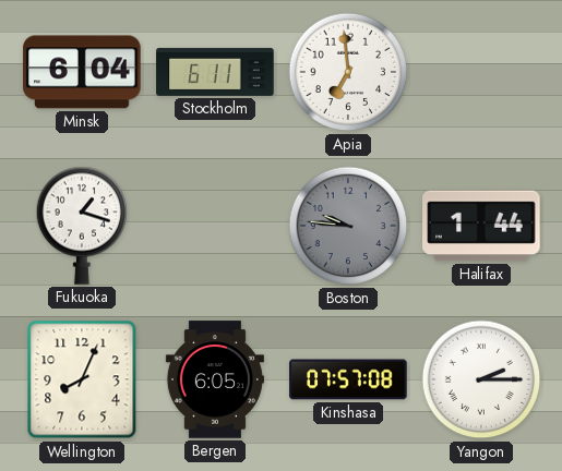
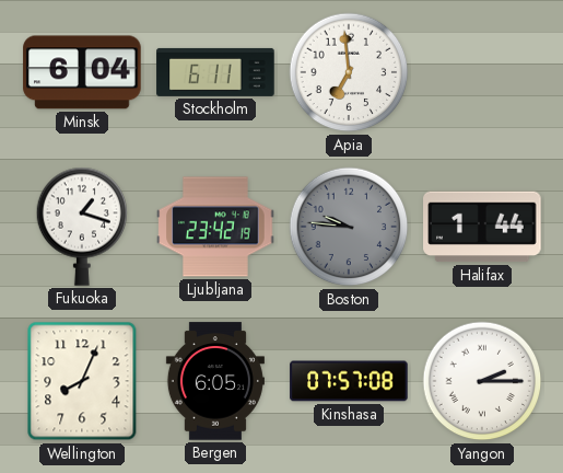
Ljubljana: none -> 23:42
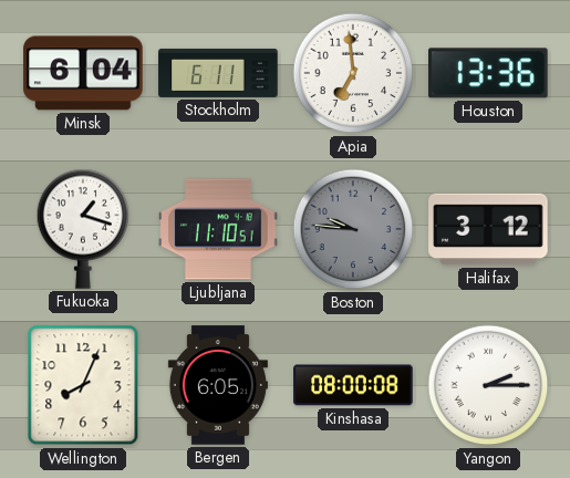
Houston: none -> 13:36
Ljubljana: 23:42 -> 11:10
Halifax: 1:44 -> 3:12
Kinshasa: 07:57 -> 08:00
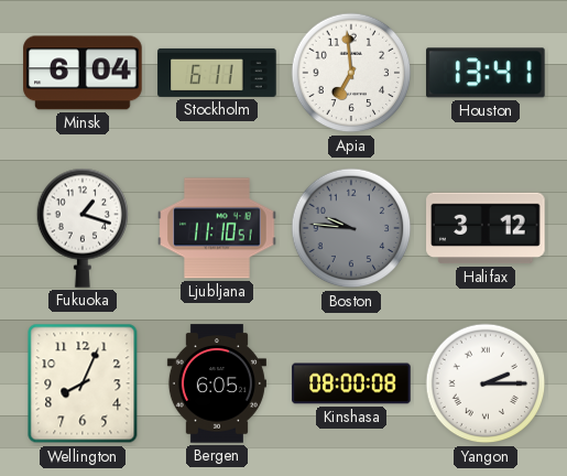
Houston: 13:36 -> 13:41
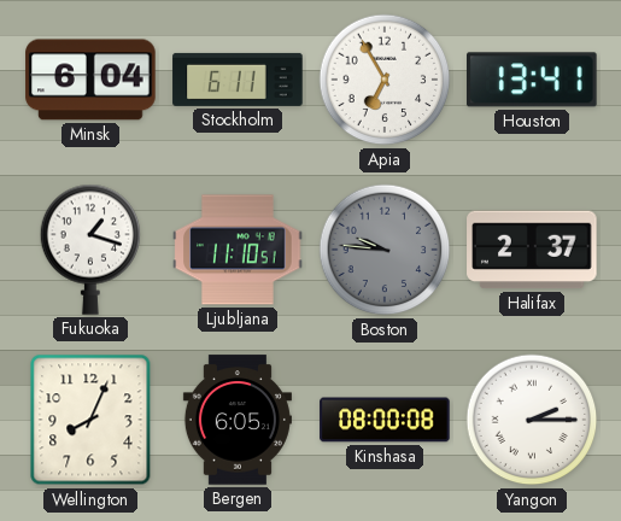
Apia: 6:59 -> 6:55
Halifax: 3:12 -> 2:37
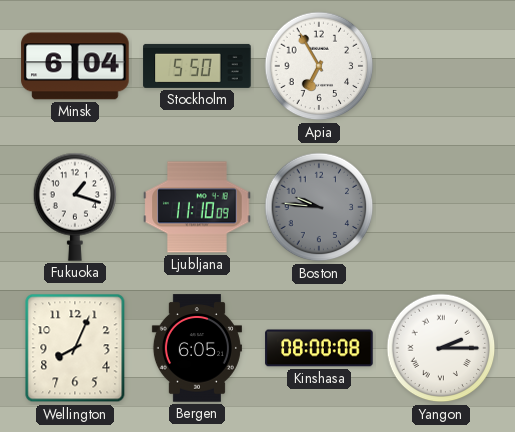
Stockholm: 6:11 -> 5:50
Houston: 13:41 -> none
Ljubljana: 11:10:51 -> 11:10:09
Halifax: 2:37 -> none
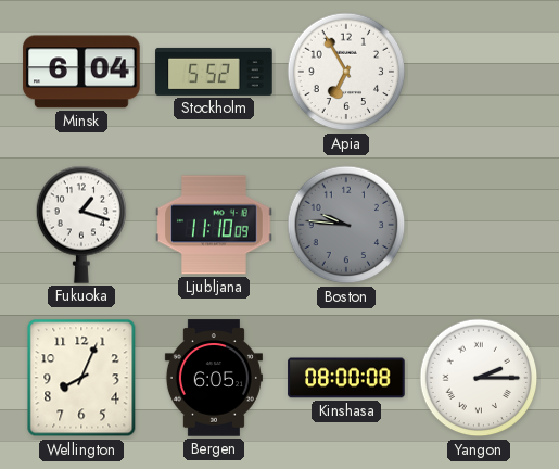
Stockholm: 5:50 -> 5:52
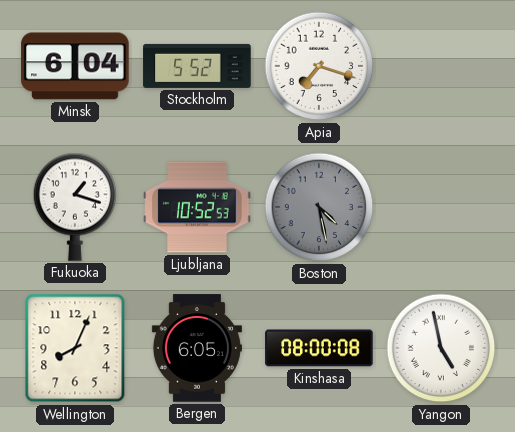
Apia: 6:55 -> 7:18
Ljubljana: 11:10 -> 10:52
Boston: 9:46 -> 4:28
Yangon: 2:15 -> 4:58
